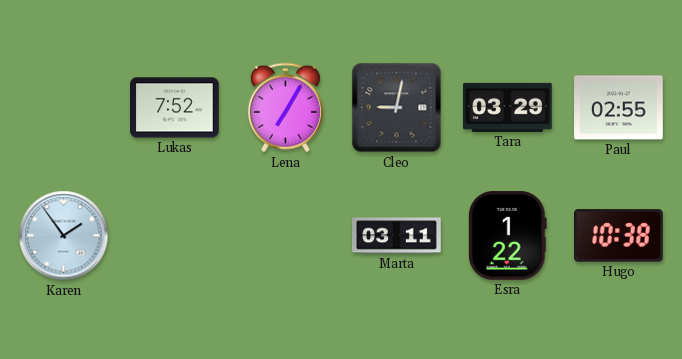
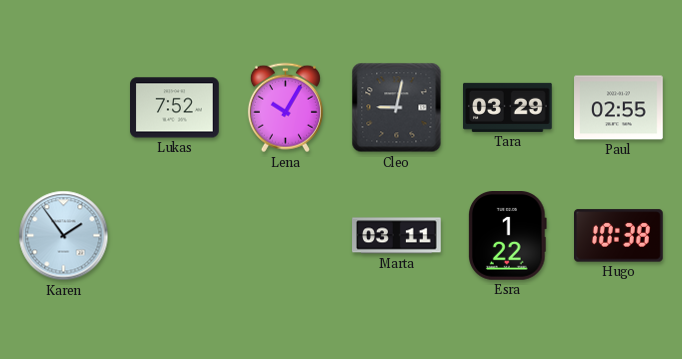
Lena: 7:05 -> 10:05
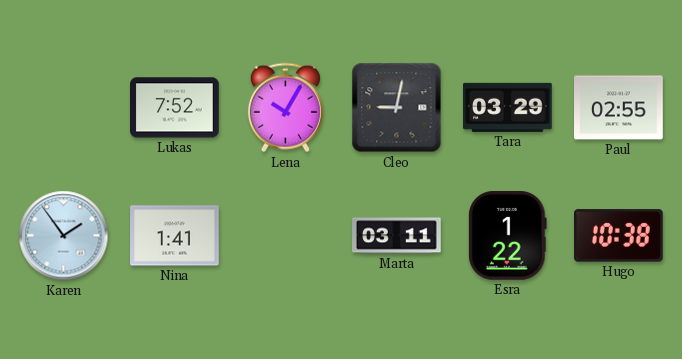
Nina: none -> 1:41
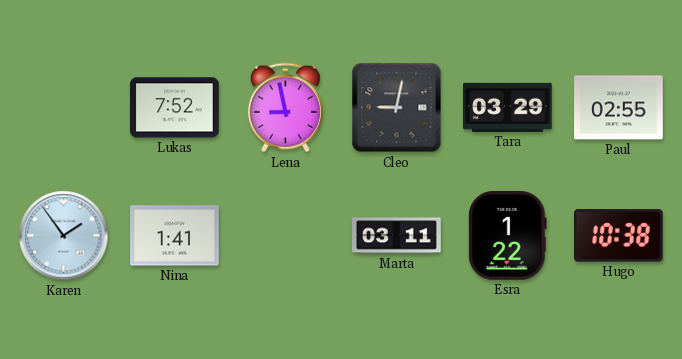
Lena: 10:05 -> 8:58
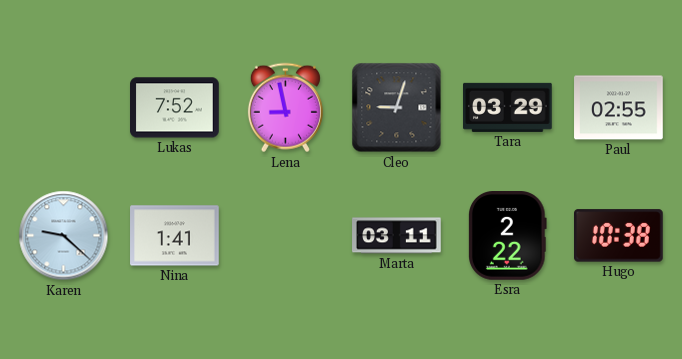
Cleo: 9:02 -> 9:03
Karen: 1:54 -> 9:22
Esra: 1:22 -> 2:22
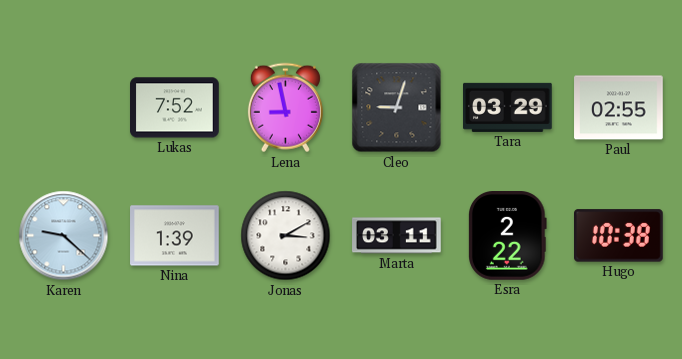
Nina: 1:41 -> 1:39
Jonas: none -> 3:10
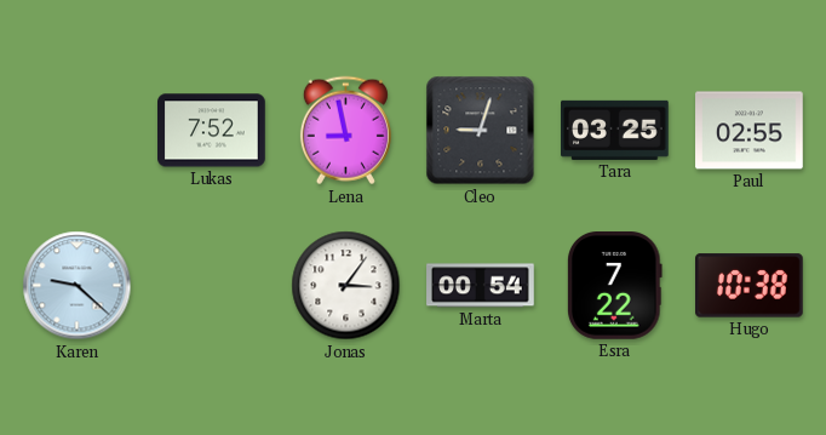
Tara: 03:29 -> 03:25
Nina: 1:39 -> none
Jonas: 3:10 -> 3:06
Marta: 03:11 -> 00:54
Esra: 2:22 -> 7:22
